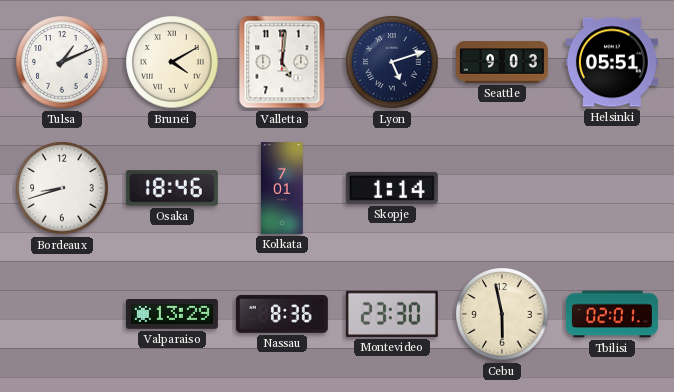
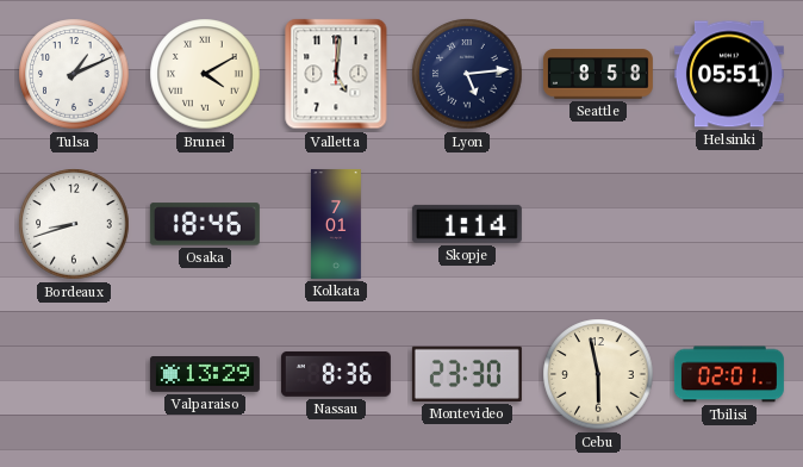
Lyon: 5:12 -> 5:14
Seattle: 9:03 -> 8:58
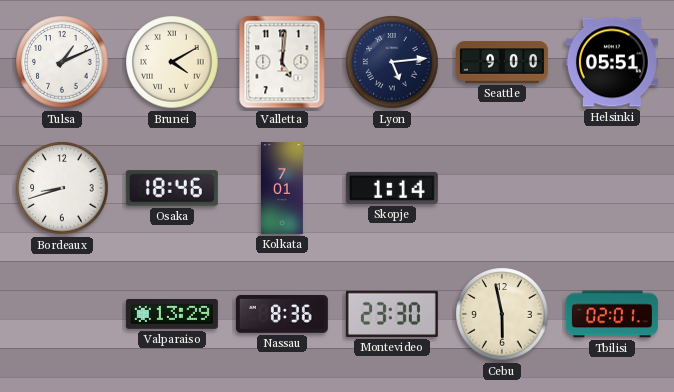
Seattle: 8:58 -> 9:00
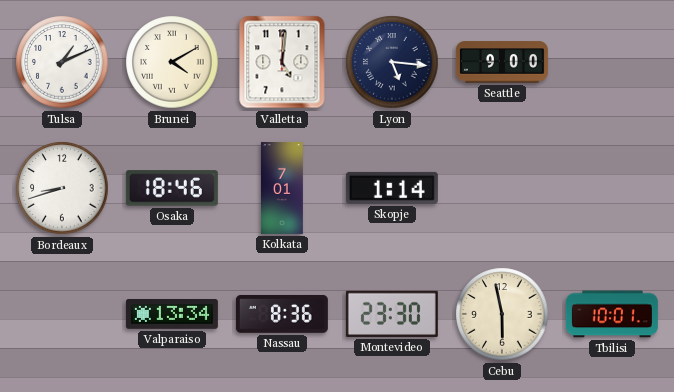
Lyon: 5:14 -> 5:16
Helsinki: 05:51 -> none
Valparaiso: 13:29 -> 13:34
Tbilisi: 02:01 -> 10:01
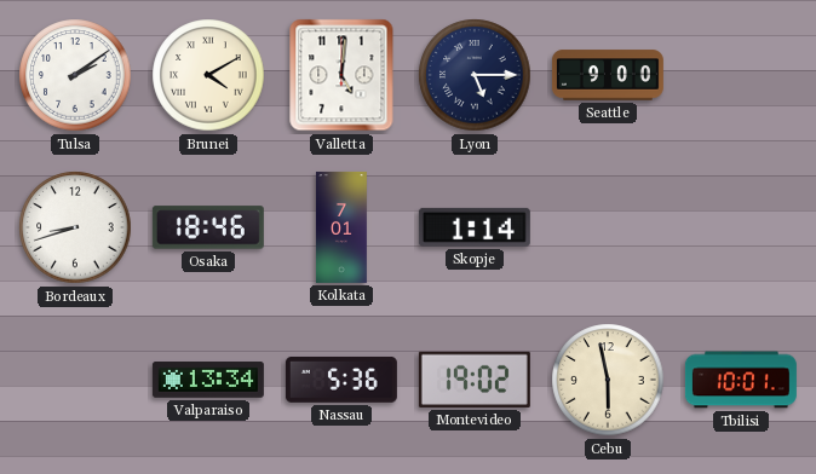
Tulsa: 1:11 -> 2:09
Lyon: 5:16 -> 5:15
Nassau: 8:36 -> 5:36
Montevideo: 23:30 -> 19:02
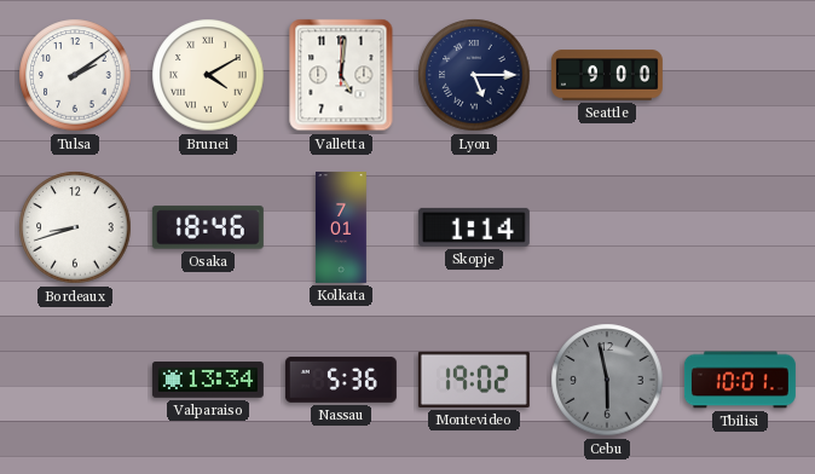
Cebu dial: cream -> grey
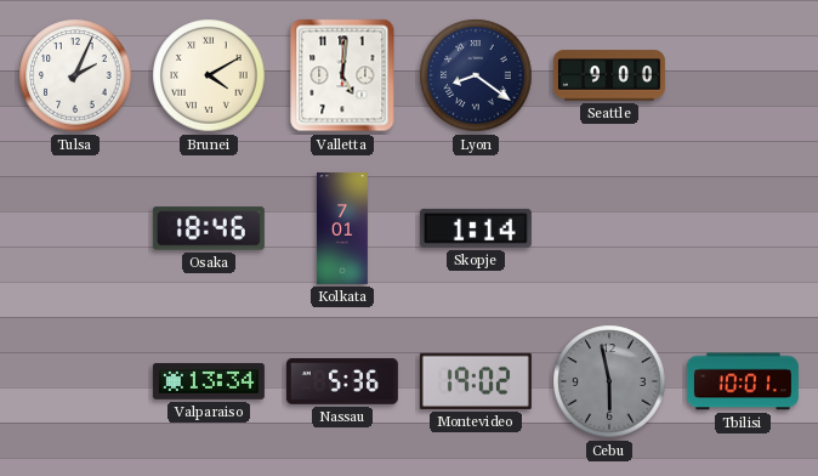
Tulsa: 2:09 -> 2:04
Lyon: 5:15 -> 8:21
Bordeaux: 8:42 -> none
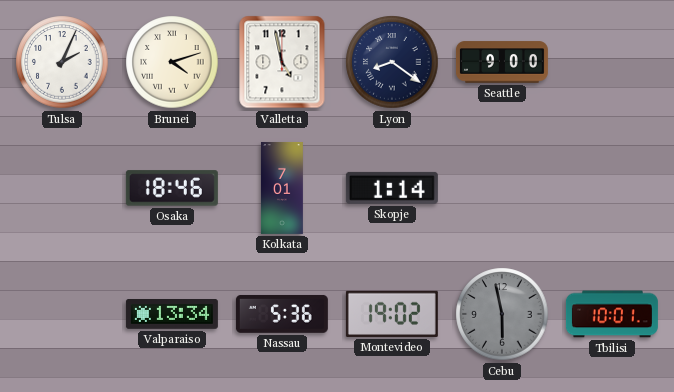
Brunei: 4:10 -> 4:12
Valletta: 5:01 -> 4:58
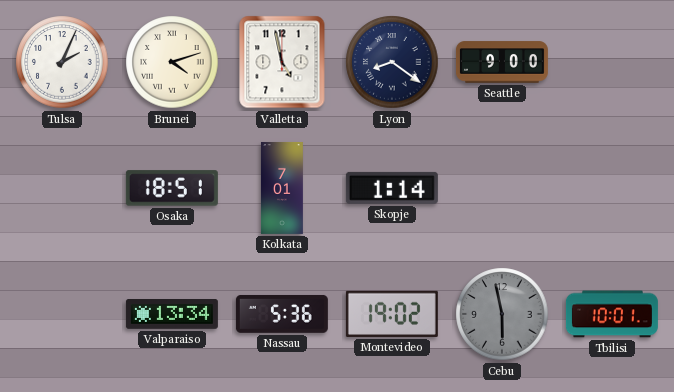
Osaka: 18:46 -> 18:51
